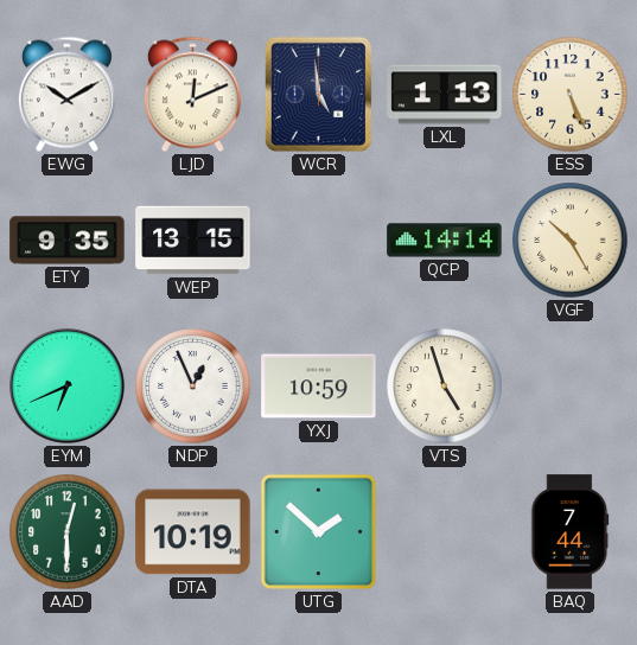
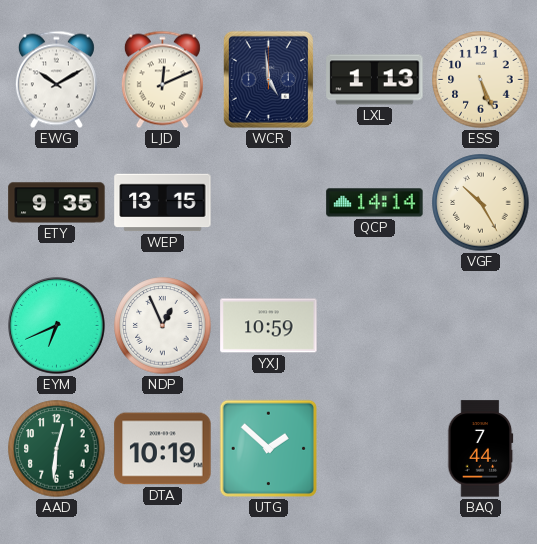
VTS: 4:57 -> none
AAD: 12:30 -> 12:31
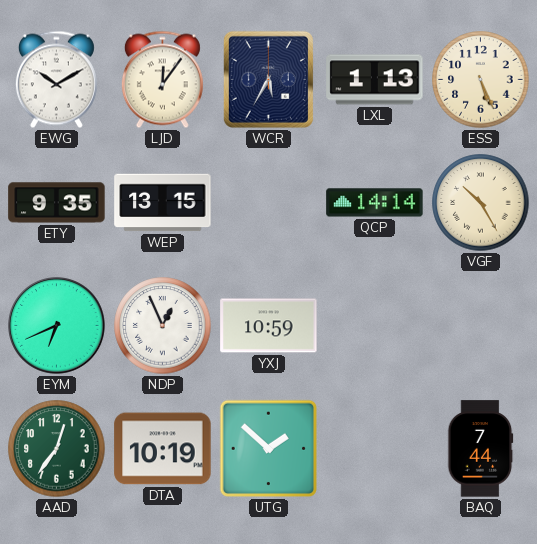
LJD: 12:11 -> 12:06
WCR: 4:59 -> 5:35
AAD: 12:31 -> 12:36
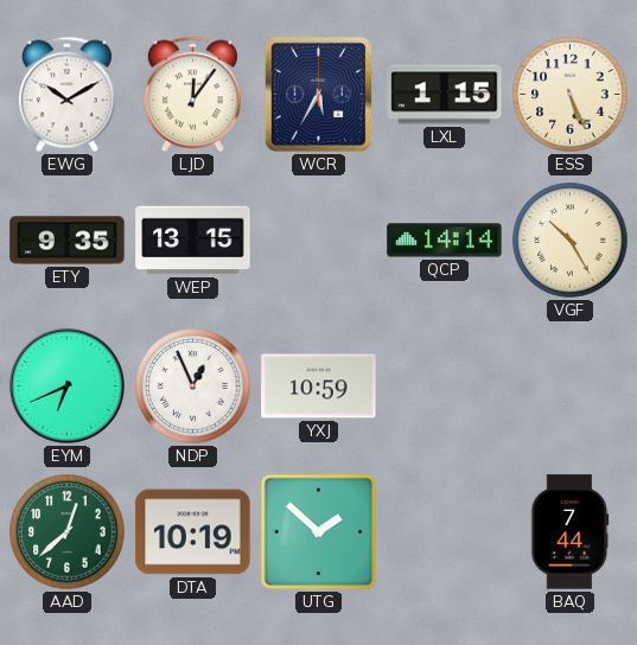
LXL: 1:13 -> 1:15
AAD: 12:36 -> 12:38
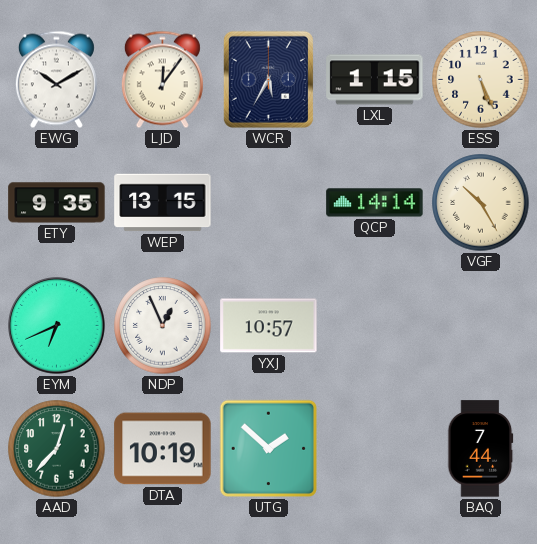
YXJ: 10:59 -> 10:57
AAD: 12:38 -> 12:37
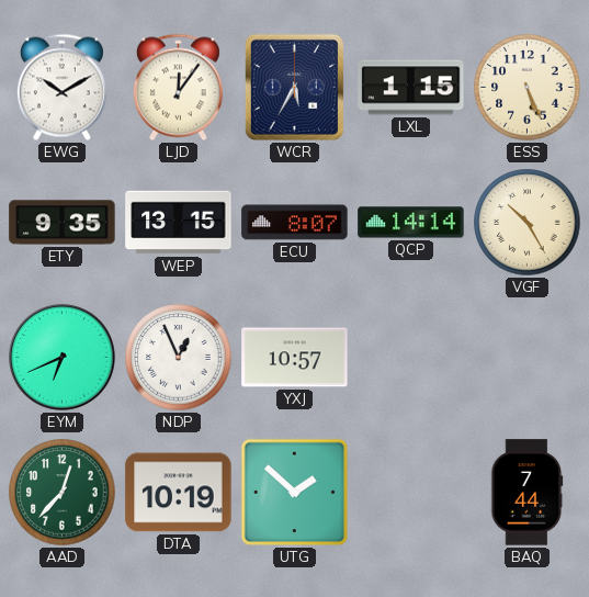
ECU: none -> 8:07
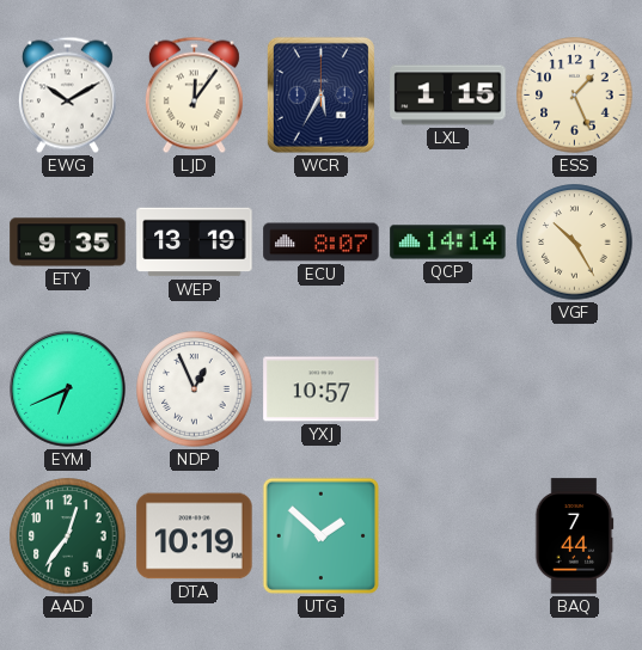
ESS: 5:26 -> 1:26
WEP: 13:15 -> 13:19
AAD: 12:37 -> 12:36
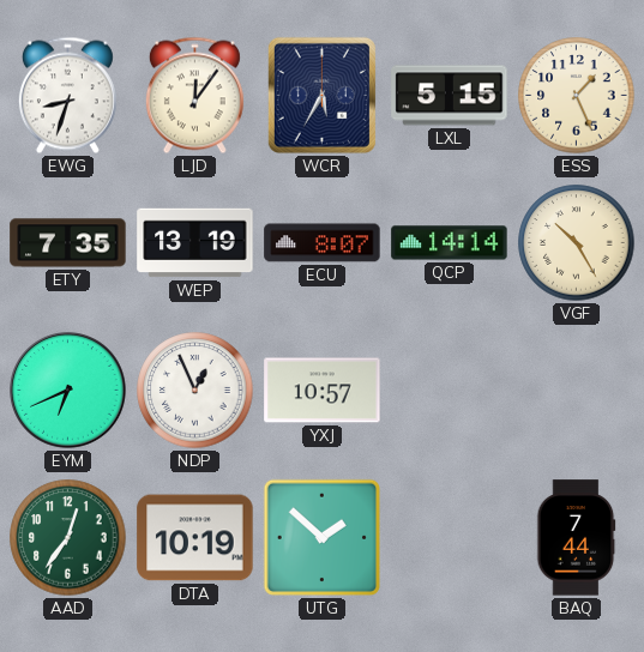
EWG: 10:10 -> 8:33
LXL: 1:15 -> 5:15
ETY: 9:35 -> 7:35
